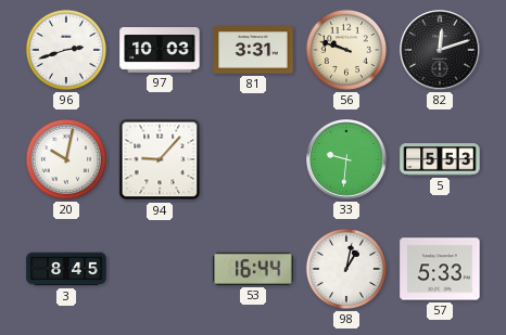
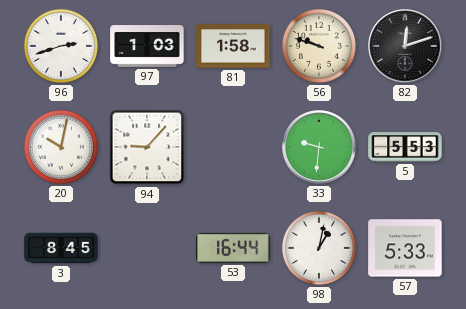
97: 10:03 -> 1:03
81: 3:31 -> 1:58
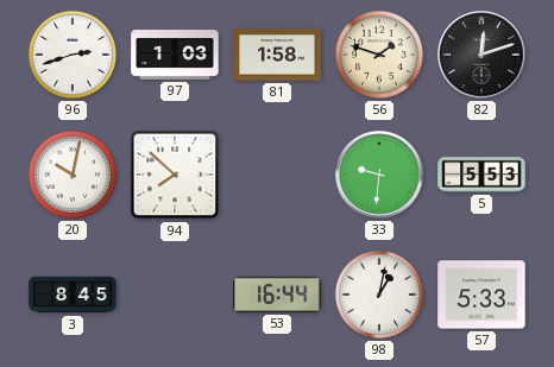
56: 9:48 -> 1:48
94: 9:07 -> 7:52
